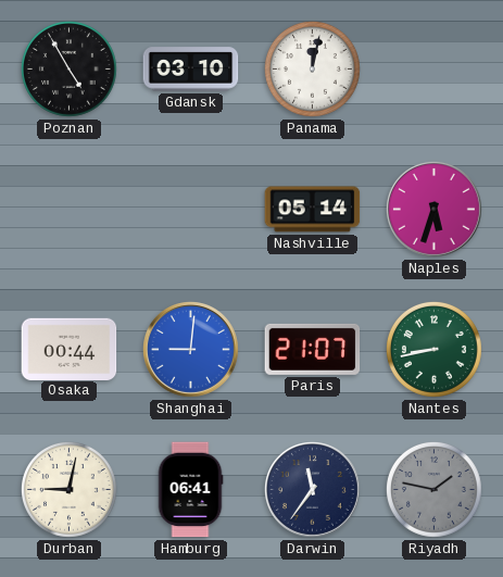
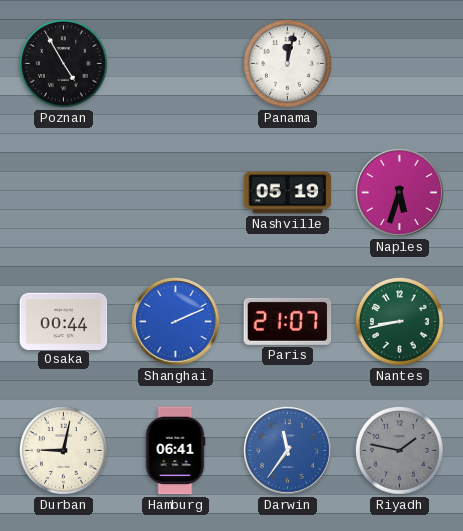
Gdansk: 03:10 -> none
Nashville: 05:14 -> 05:19
Shanghai: 9:01 -> 2:11
Darwin dial: navy -> blue
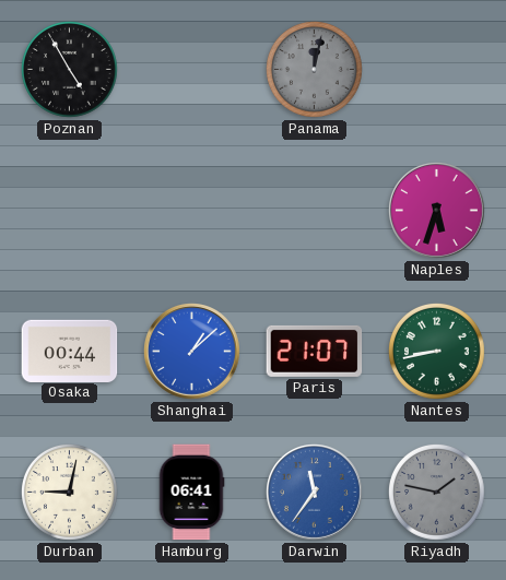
Panama dial: white -> grey
Nashville: 05:19 -> none
Shanghai: 2:11 -> 1:08
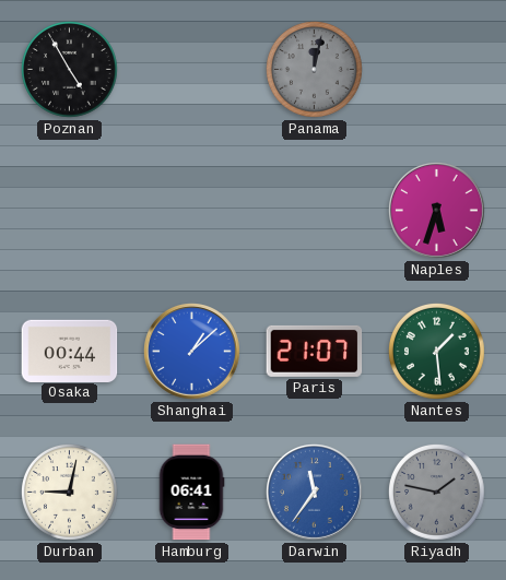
Nantes: 8:43 -> 1:29
